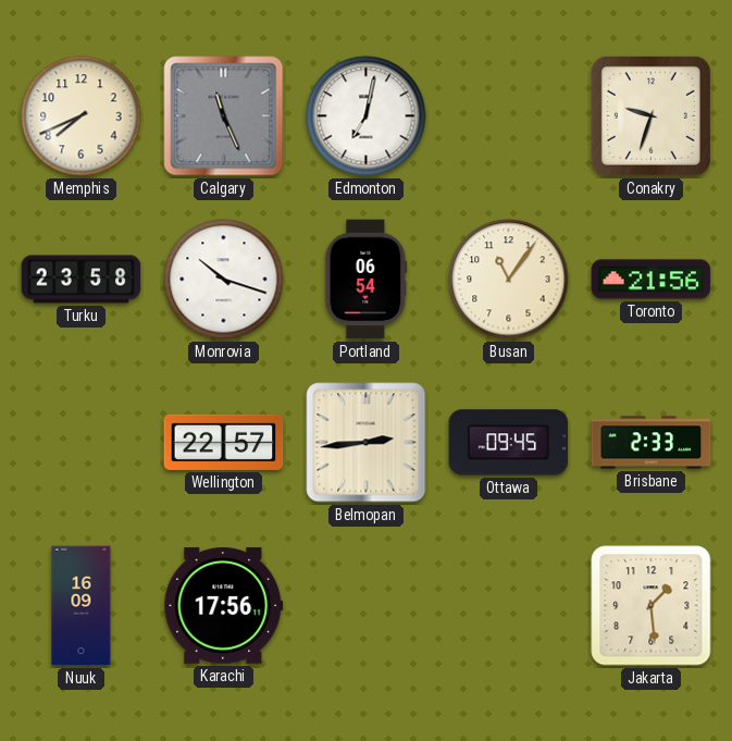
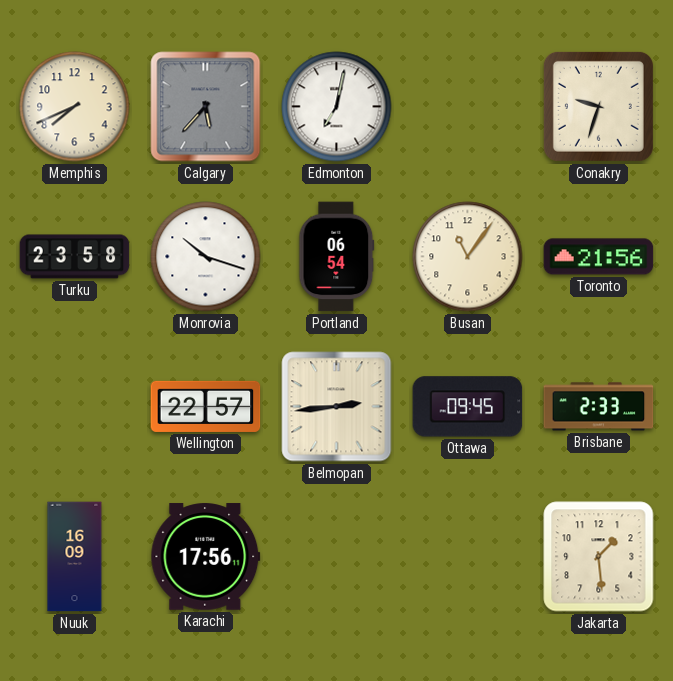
Calgary: 11:26 -> 5:37
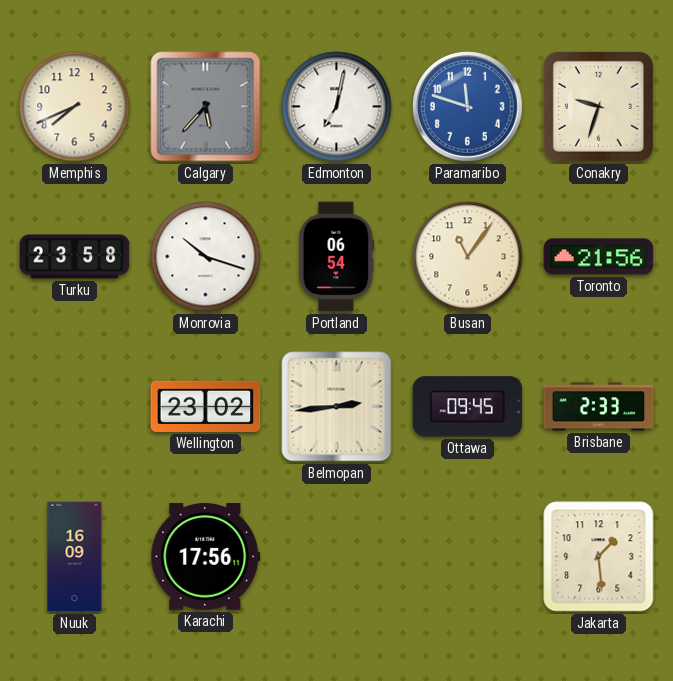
Paramaribo: none -> 11:48
Wellington: 22:57 -> 23:02
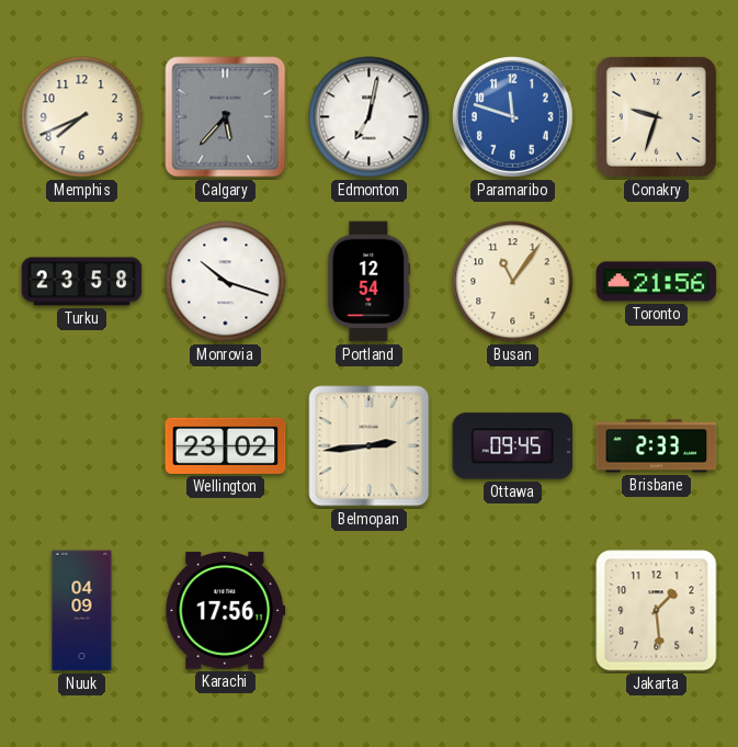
Portland: 06:54 -> 12:54
Nuuk: 16:09 -> 04:09
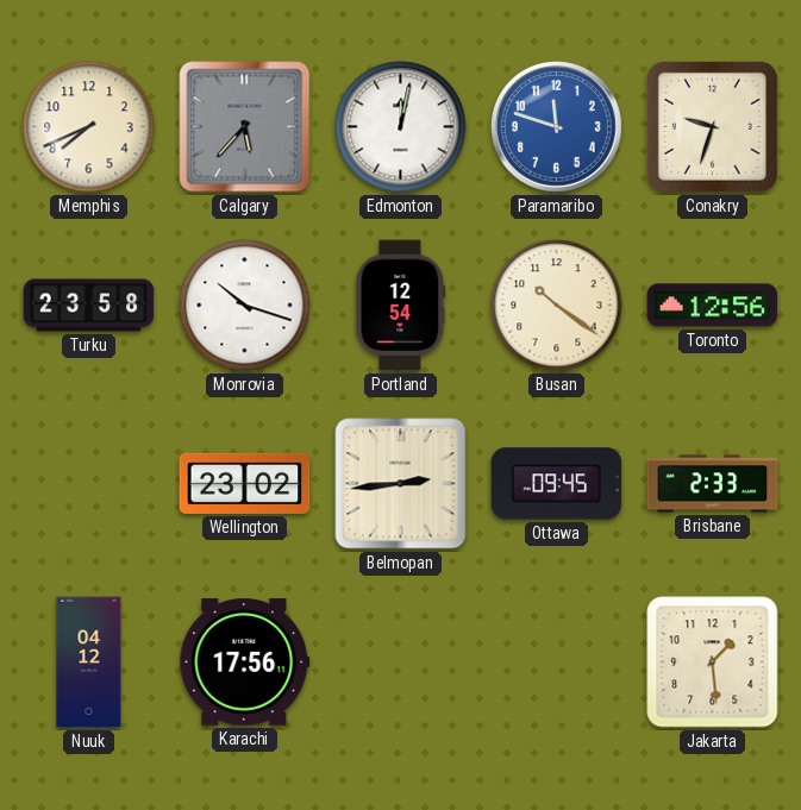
Edmonton: 7:02 -> 12:02
Busan: 11:06 -> 10:21
Toronto: 21:56 -> 12:56
Nuuk: 04:09 -> 04:12
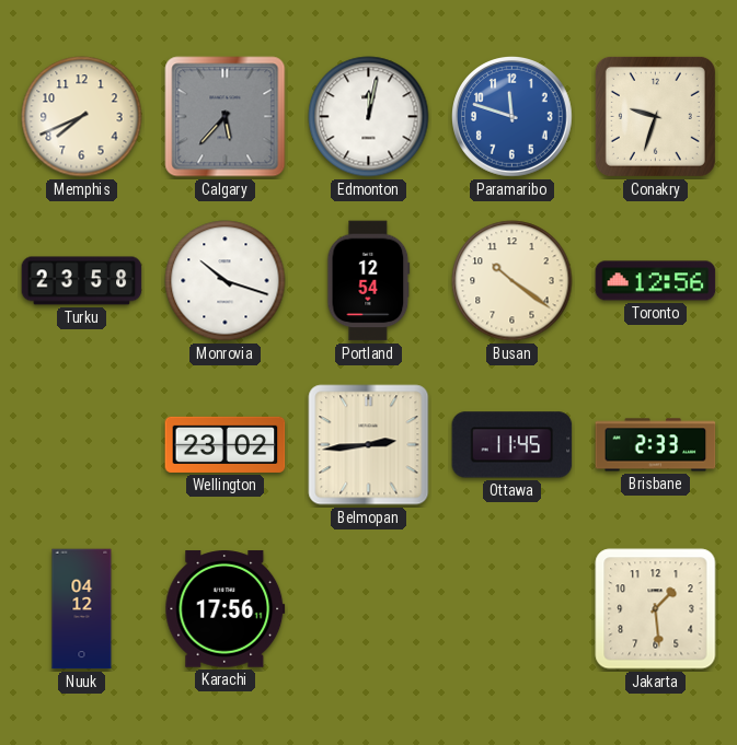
Ottawa: 09:45 -> 11:45
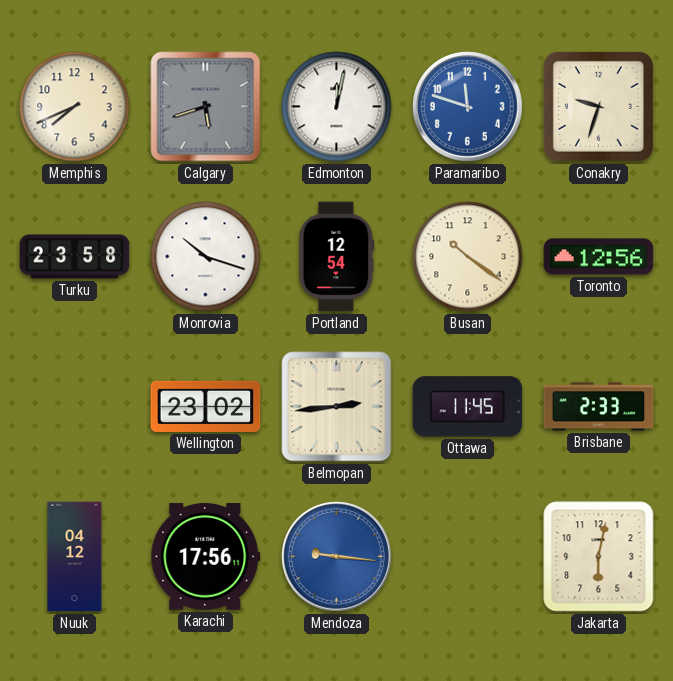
Calgary: 5:37 -> 5:42
Mendoza: none -> 9:16
Jakarta: 1:29 -> 6:02
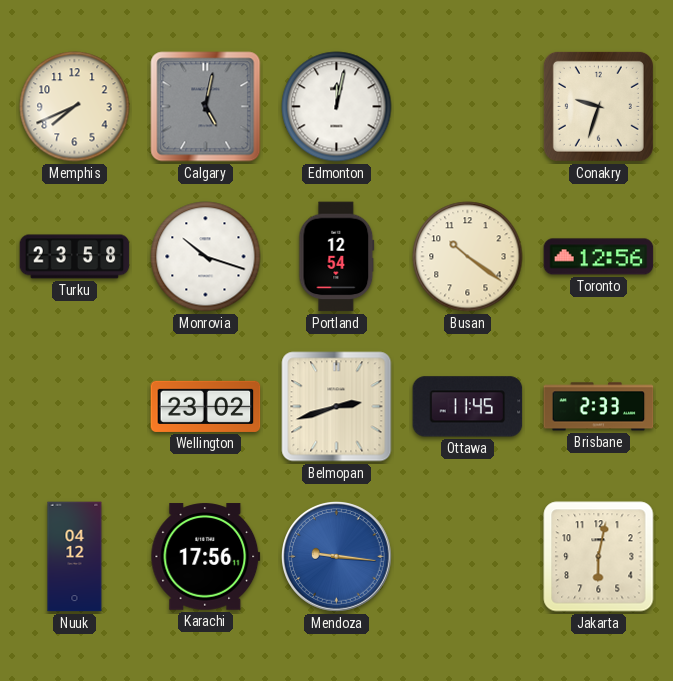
Calgary: 5:42 -> 5:02
Paramaribo: 11:48 -> none
Belmopan: 2:44 -> 2:42
